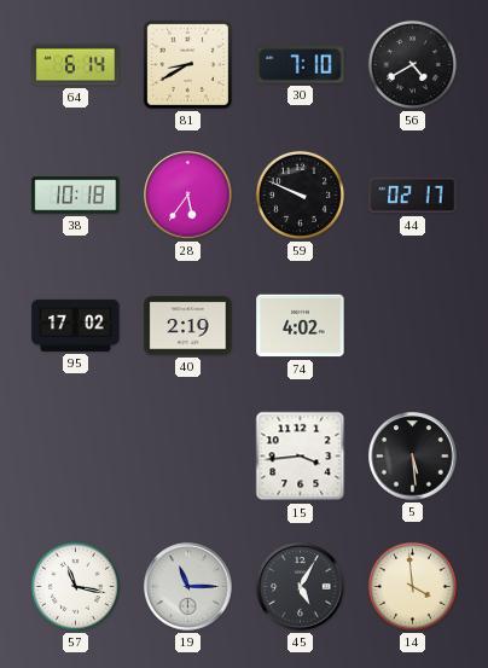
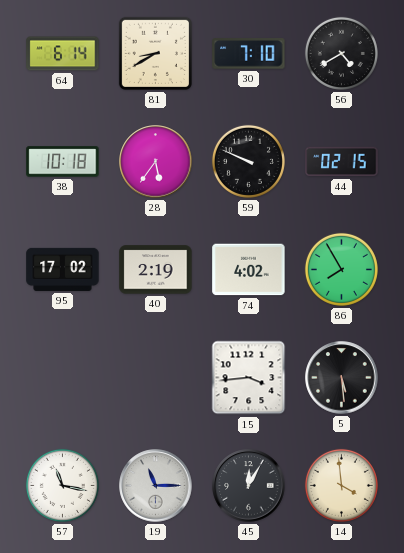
44: 02:17 -> 02:15
86: none -> 7:55
45: 5:05 -> 12:05
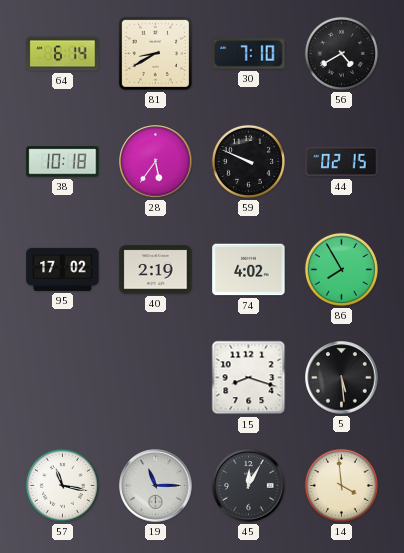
15: 3:44 -> 8:18
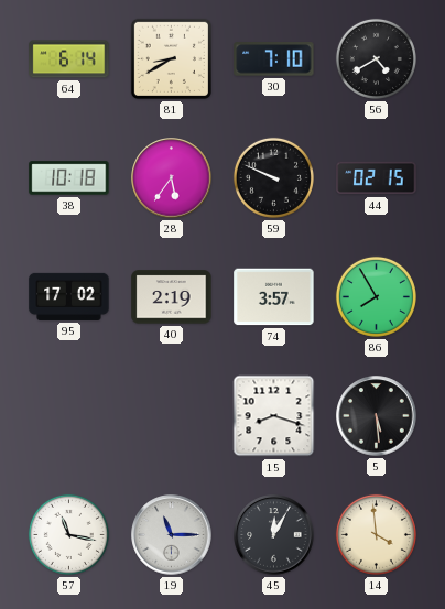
74: 4:02 -> 3:57
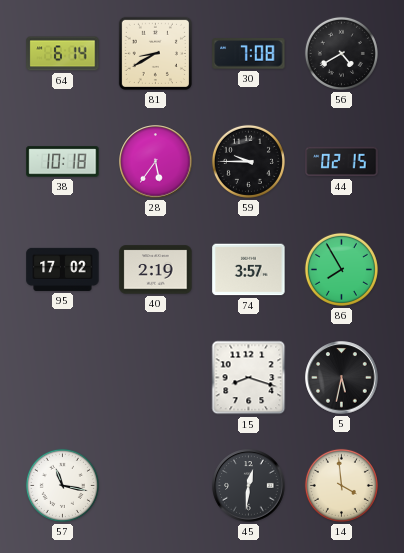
30: 7:10 -> 7:08
59: 9:49 -> 9:45
5: 5:29 -> 5:32
19: 11:15 -> none
45: 12:05 -> 12:31
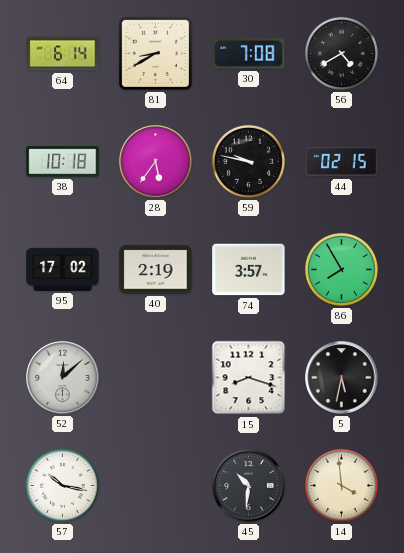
59: 9:45 -> 9:47
52: none -> 12:08
57: 11:17 -> 10:17
45: 12:31 -> 10:31
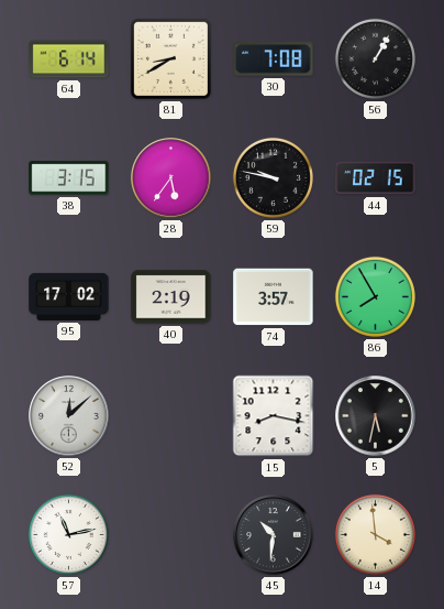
56: 4:40 -> 1:05
38: 10:18 -> 3:15
15: 8:18 -> 8:17
57: 10:17 -> 11:13
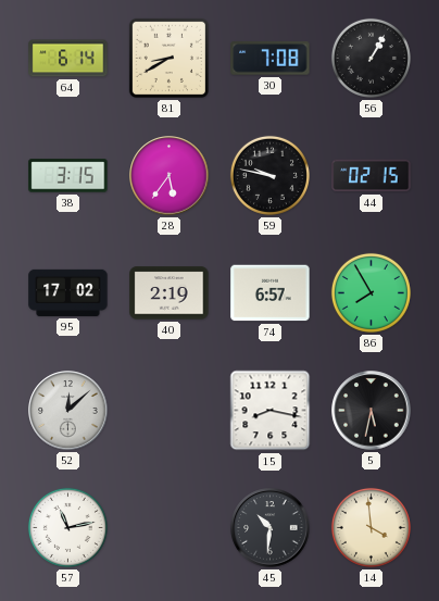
74: 3:57 -> 6:57
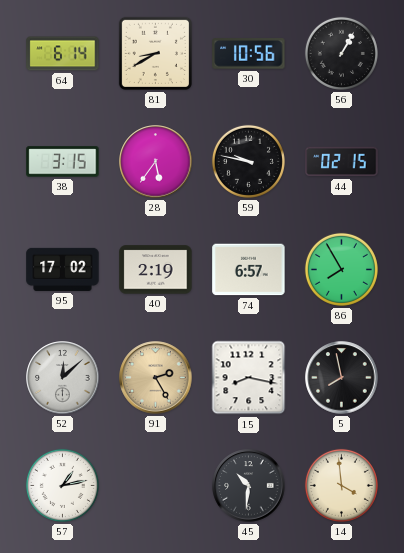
30: 7:08 -> 10:56
91: none -> 2:25
5: 5:32 -> 7:58
57: 11:13 -> 1:13
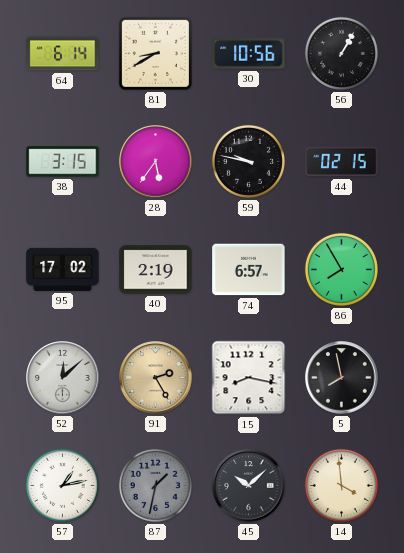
87: none -> 1:32
45: 10:31 -> 10:08
